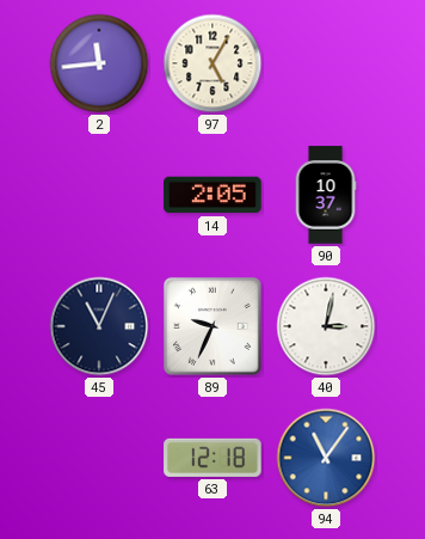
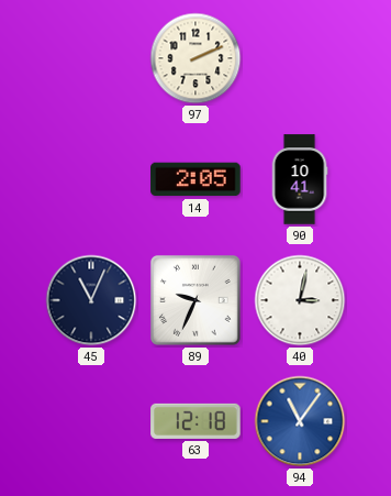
2: 11:44 -> none
97: 5:05 -> 2:11
90: 10:37 -> 10:41
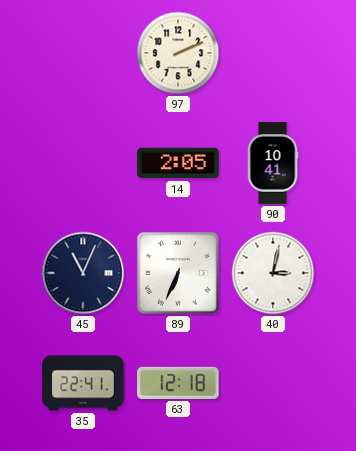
89: 9:34 -> 6:34
35: none -> 22:41
94: 11:06 -> none
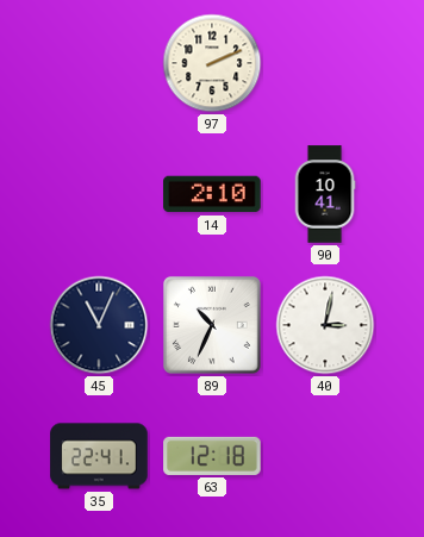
14: 2:05 -> 2:10
89: 6:34 -> 10:34
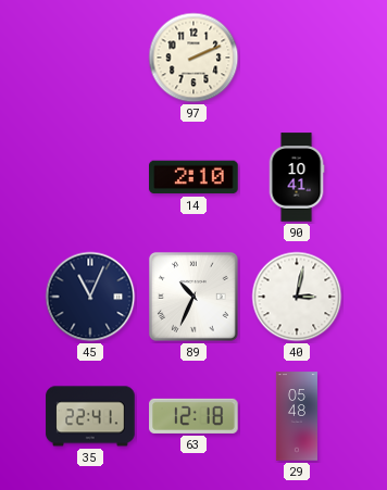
29: none -> 05:48
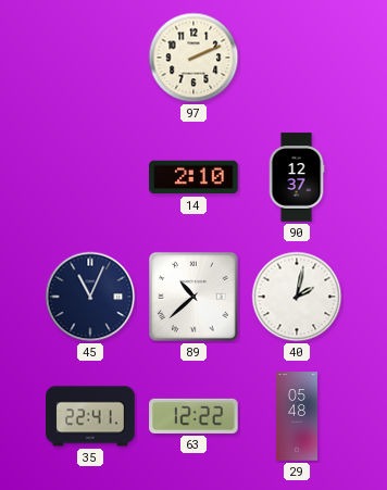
90: 10:41 -> 12:37
89: 10:34 -> 10:38
40: 3:02 -> 2:02
63: 12:18 -> 12:22
